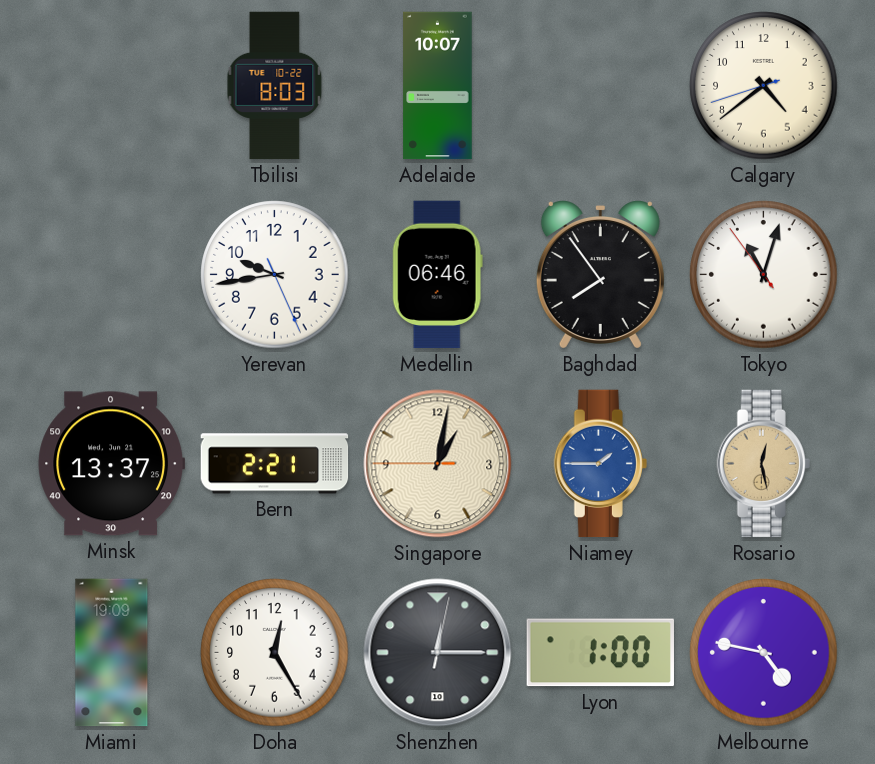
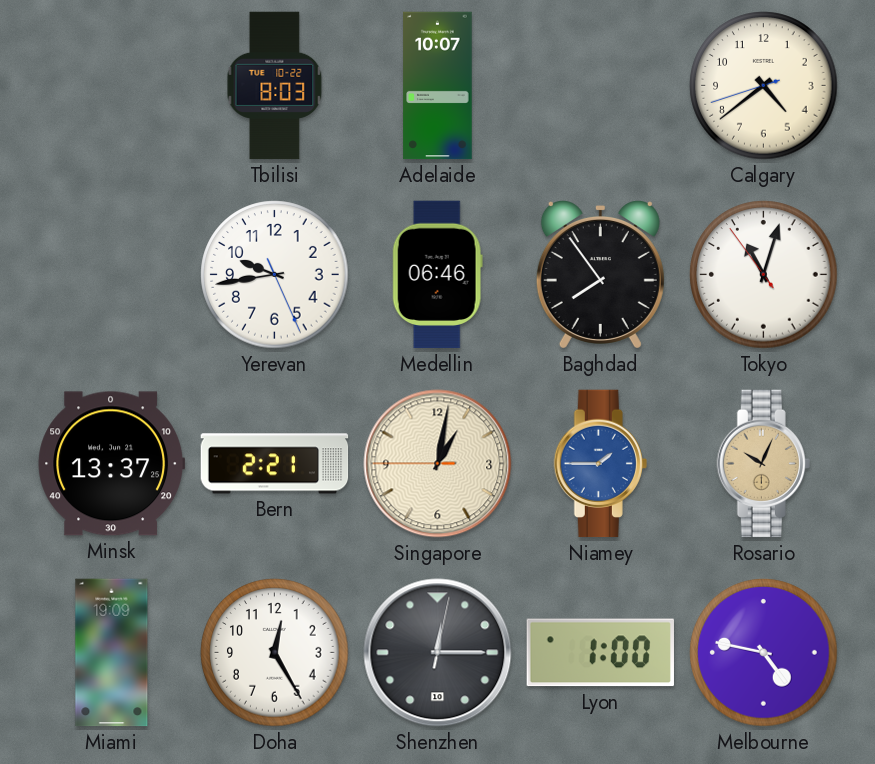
Rosario: 12:28 -> 10:04
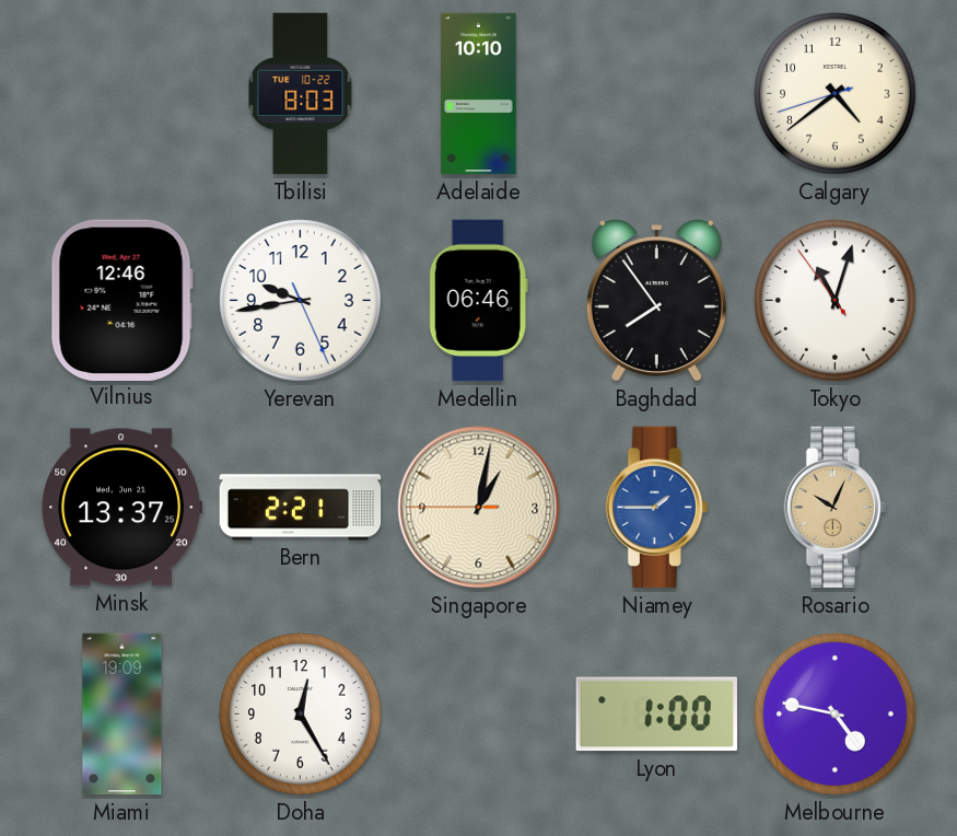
Adelaide: 10:07 -> 10:10
Vilnius: none -> 12:46
Shenzhen: 12:15 -> none
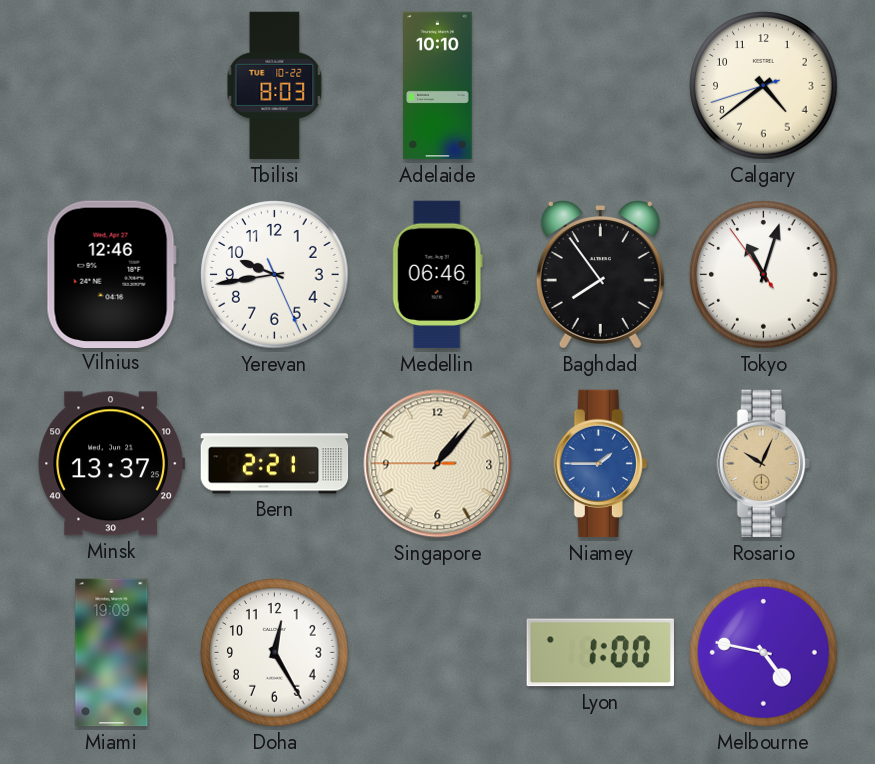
Singapore: 1:01 -> 1:06
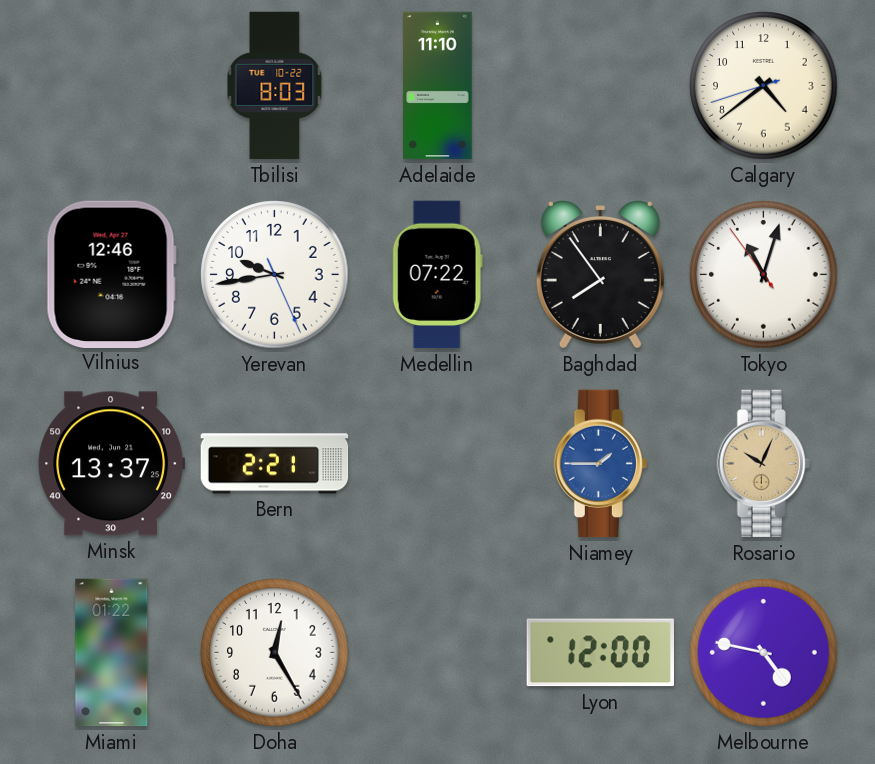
Adelaide: 10:10 -> 11:10
Medellin: 06:46 -> 07:22
Singapore: 1:06 -> none
Miami: 19:09 -> 01:22
Lyon: 1:00 -> 12:00
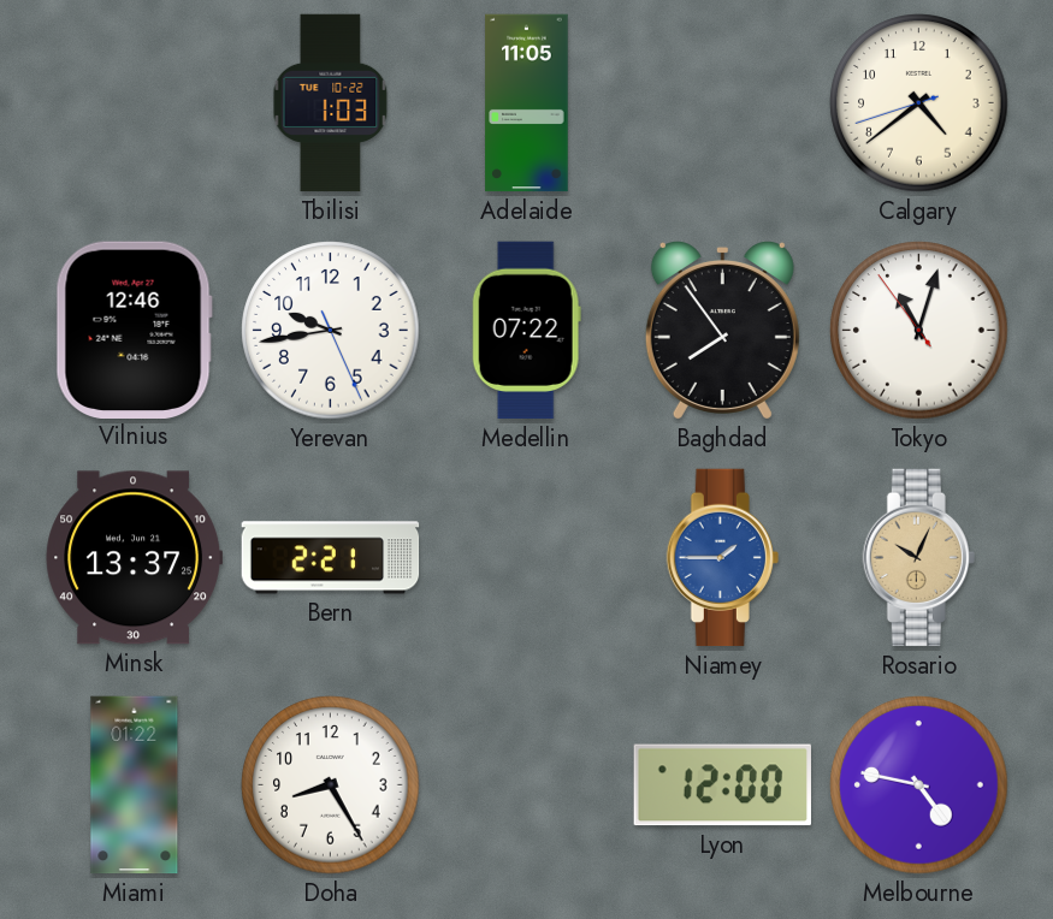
Tbilisi: 8:03 -> 1:03
Adelaide: 11:10 -> 11:05
Doha: 12:25 -> 8:25
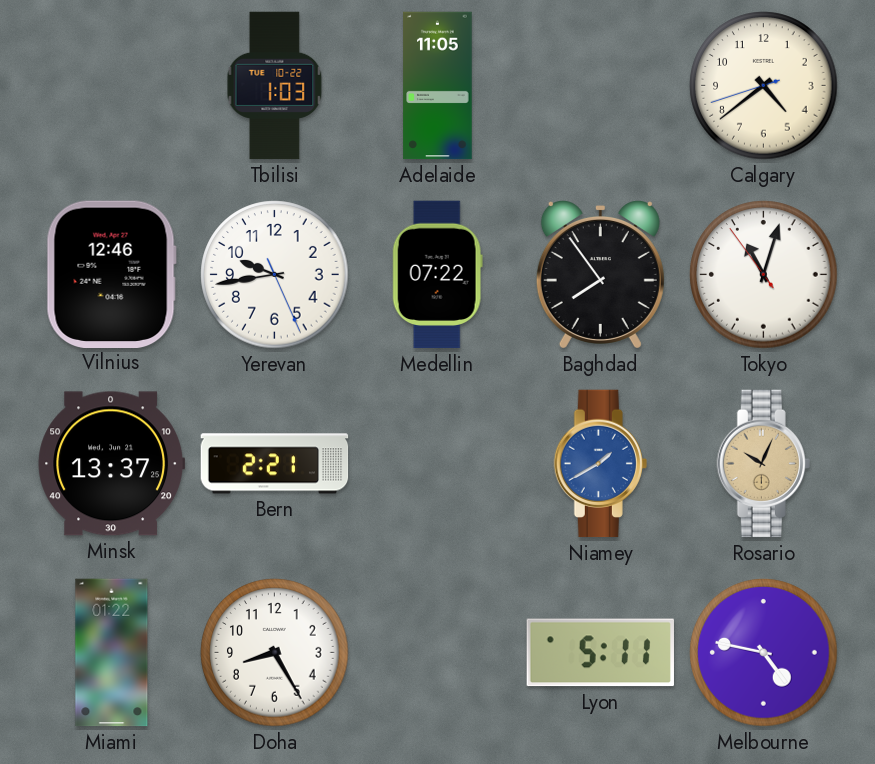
Niamey: 1:45 -> 1:40
Lyon: 12:00 -> 5:11
